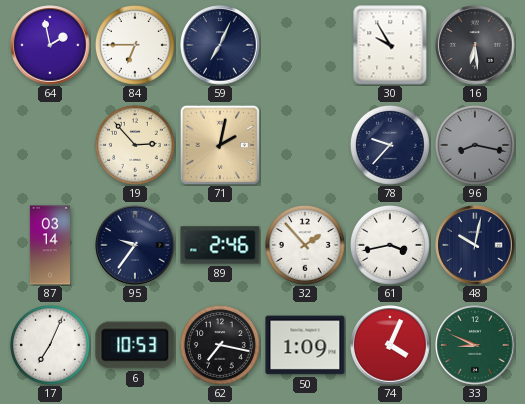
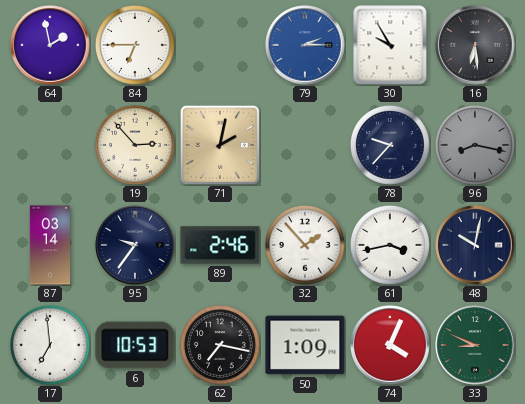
59: 7:04 -> none
79: none -> 2:15
17: 7:04 -> 6:59
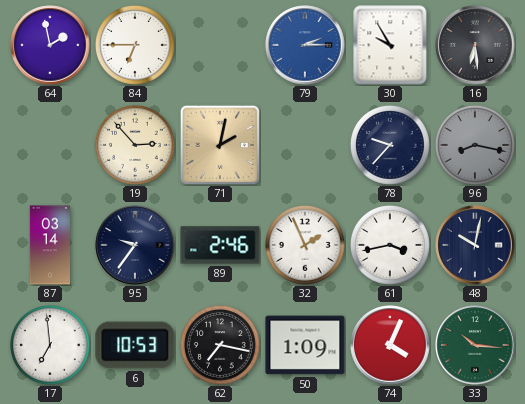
32: 1:53 -> 1:56
33: 8:49 -> 10:16
